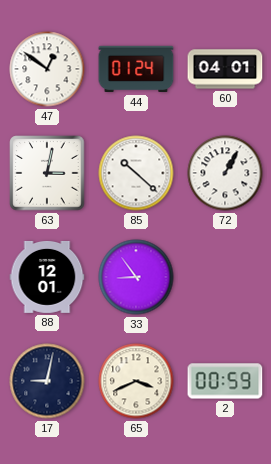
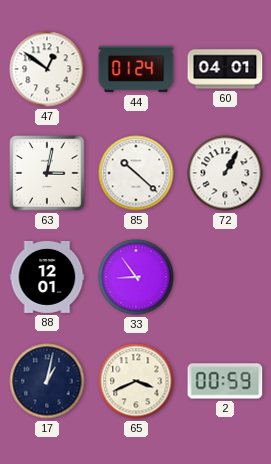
17: 9:02 -> 1:02
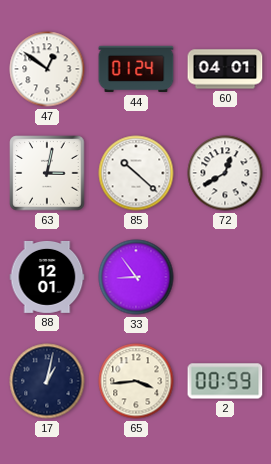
72: 1:05 -> 12:40
65: 3:41 -> 3:44
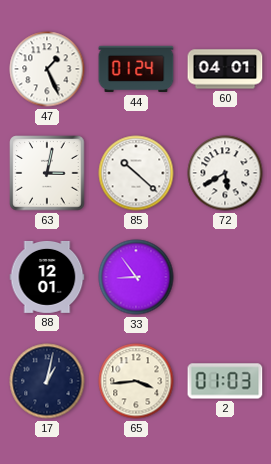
47: 12:51 -> 1:26
72: 12:40 -> 5:40
2: 00:59 -> 01:03
